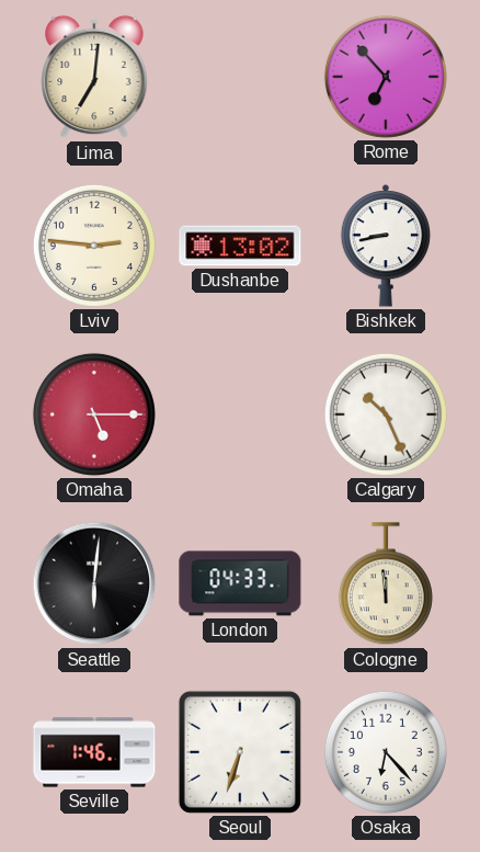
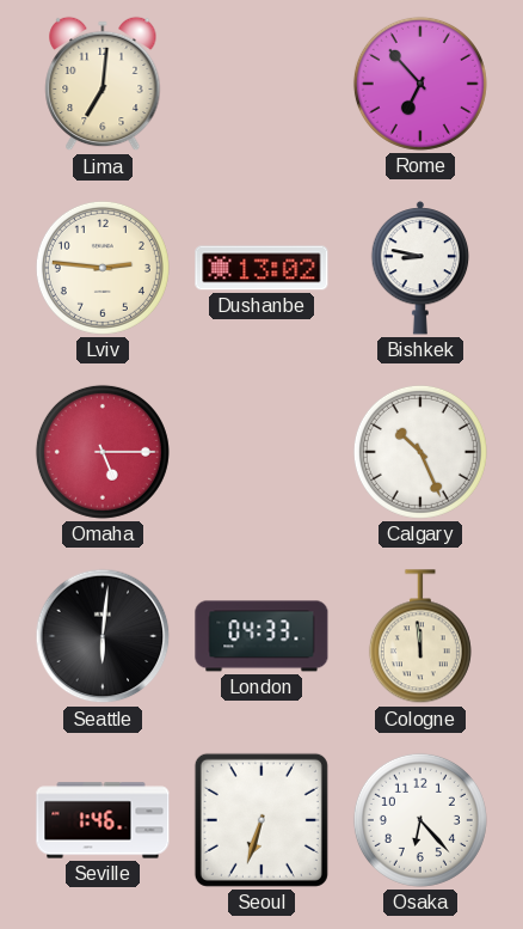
Bishkek: 8:43 -> 8:47
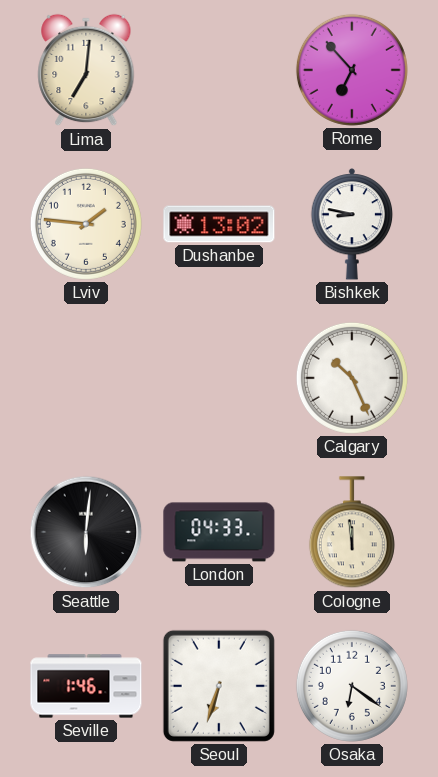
Lviv: 2:46 -> 1:46
Omaha: 5:15 -> none
Osaka: 6:23 -> 6:21
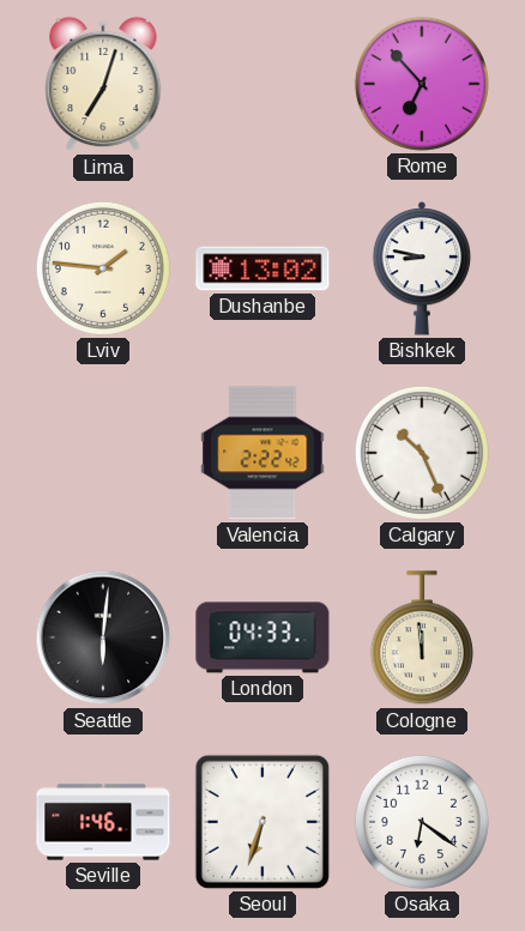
Lima: 7:01 -> 7:03
Valencia: none -> 2:22
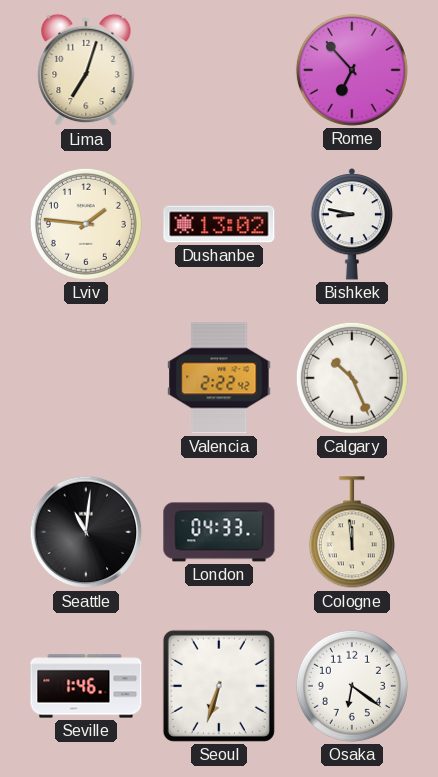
Seattle: 6:01 -> 11:01
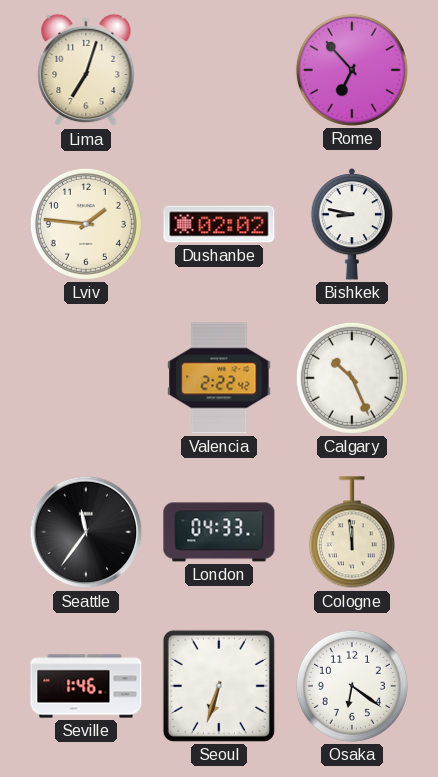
Dushanbe: 13:02 -> 02:02
Seattle: 11:01 -> 11:36
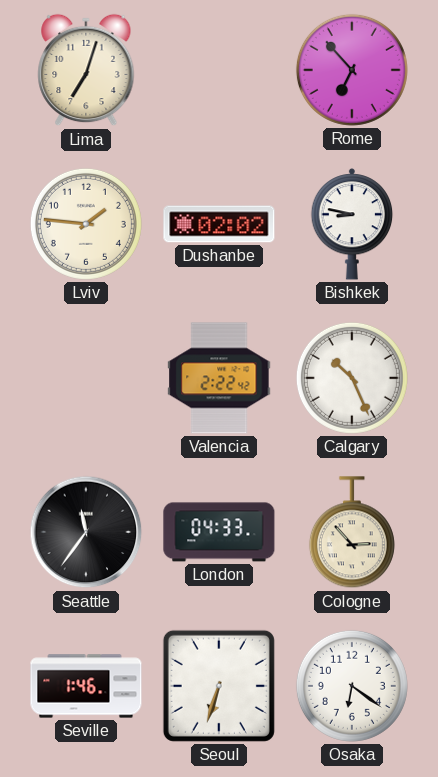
Cologne: 11:59 -> 2:53
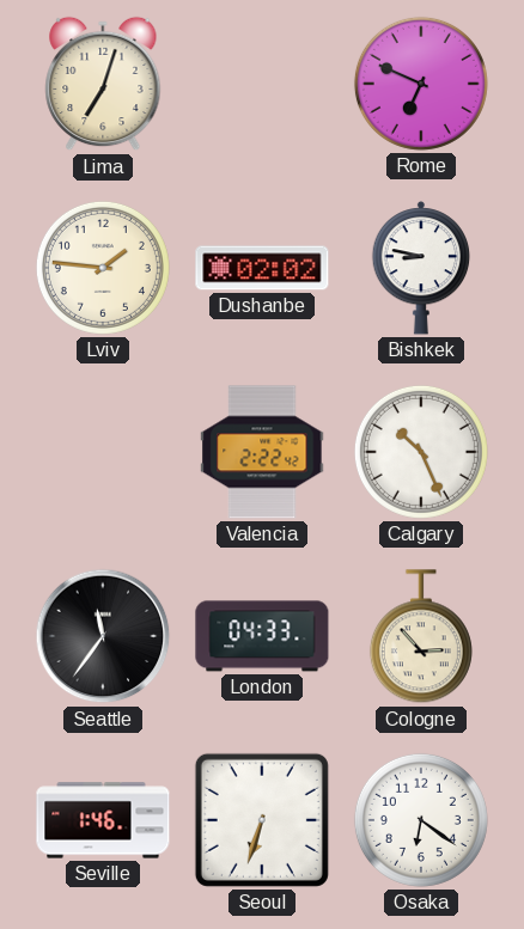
Rome: 6:53 -> 6:49
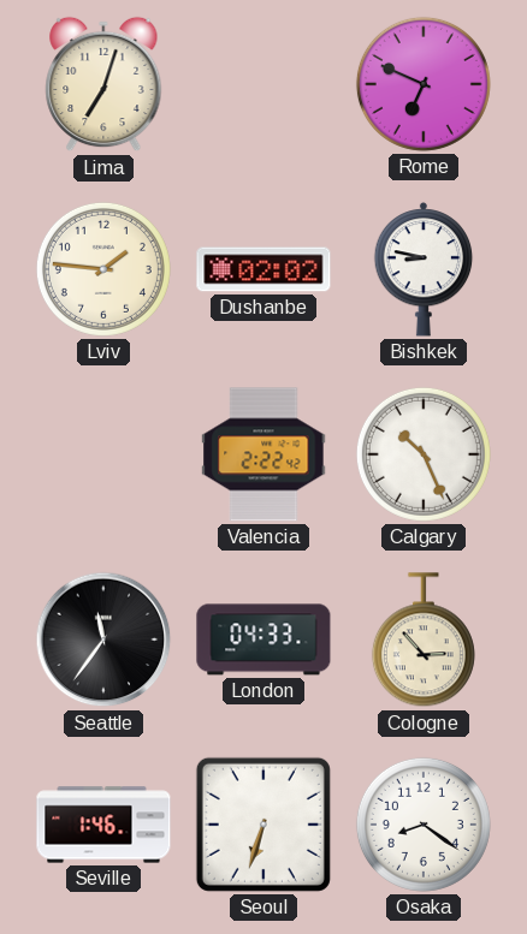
Osaka: 6:21 -> 8:21
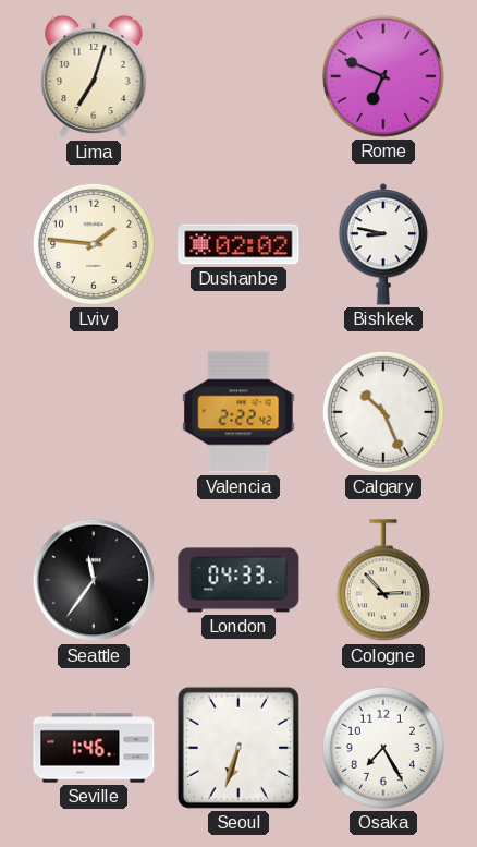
Osaka: 8:21 -> 7:25
